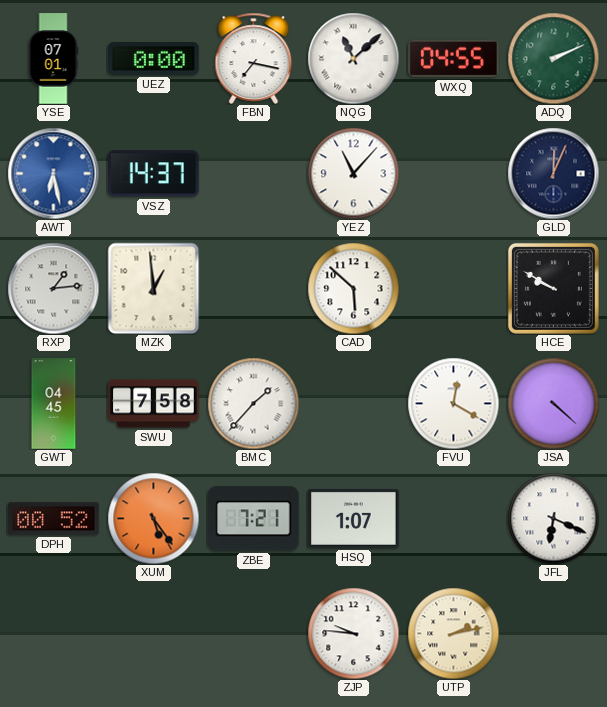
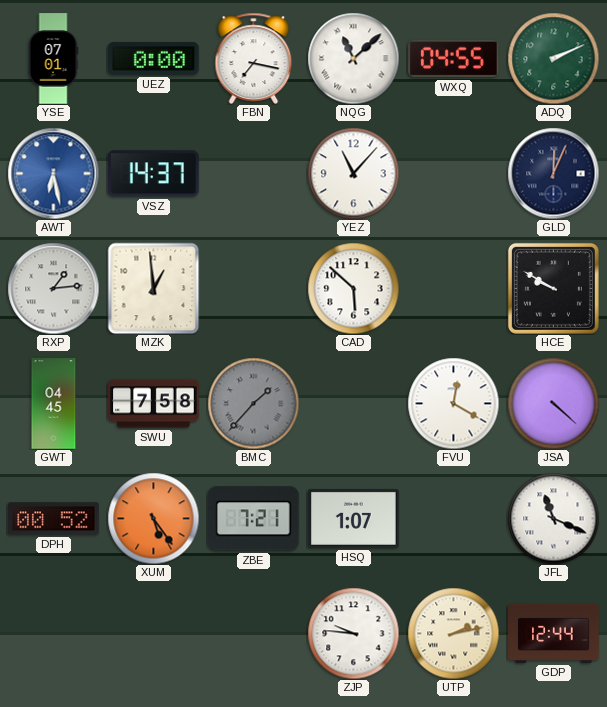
BMC dial: white -> grey
JFL: 6:19 -> 11:19
GDP: none -> 12:44
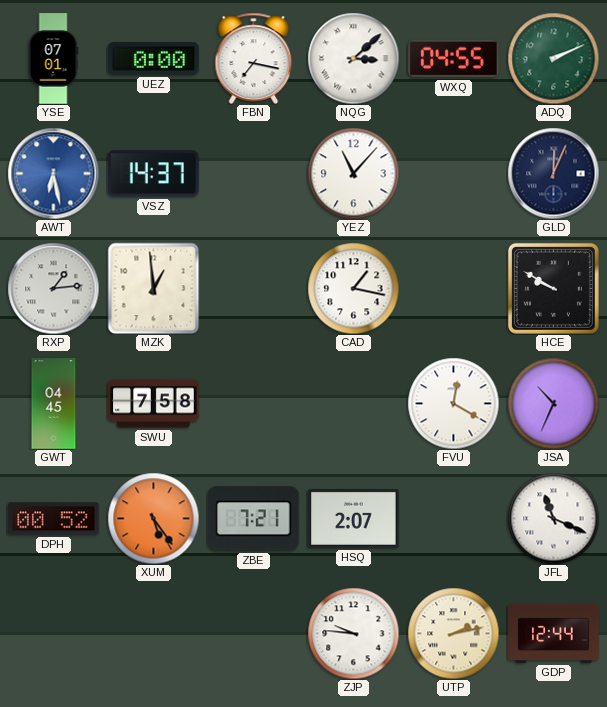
NQG: 11:08 -> 3:08
CAD: 5:52 -> 1:17
BMC: 1:37 -> none
JSA: 4:22 -> 10:34
HSQ: 1:07 -> 2:07
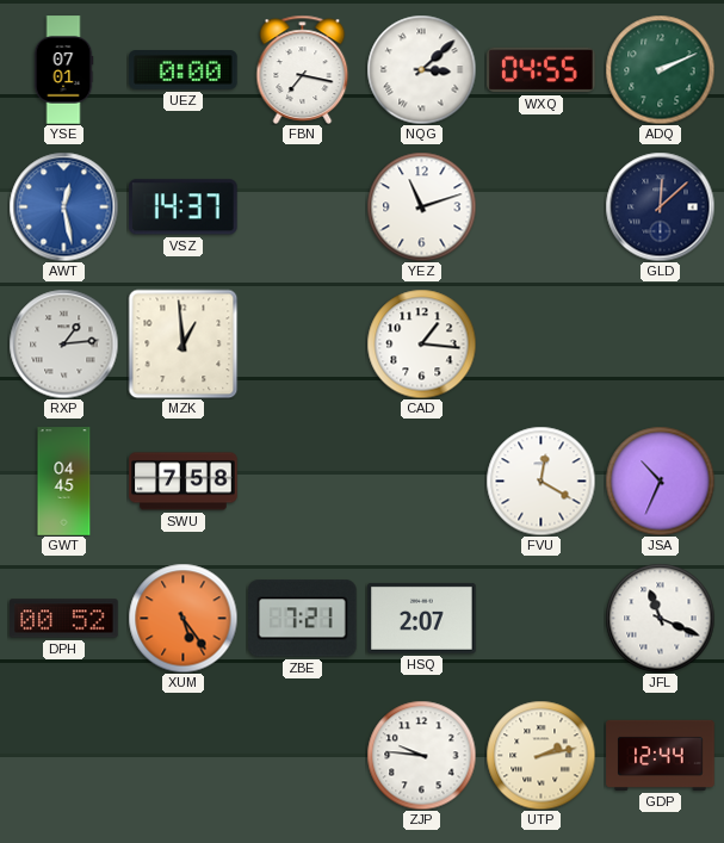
AWT: 6:28 -> 12:28
YEZ: 11:07 -> 11:12
GLD: 12:04 -> 12:08
CAD: 1:17 -> 1:16
HCE: 9:50 -> none
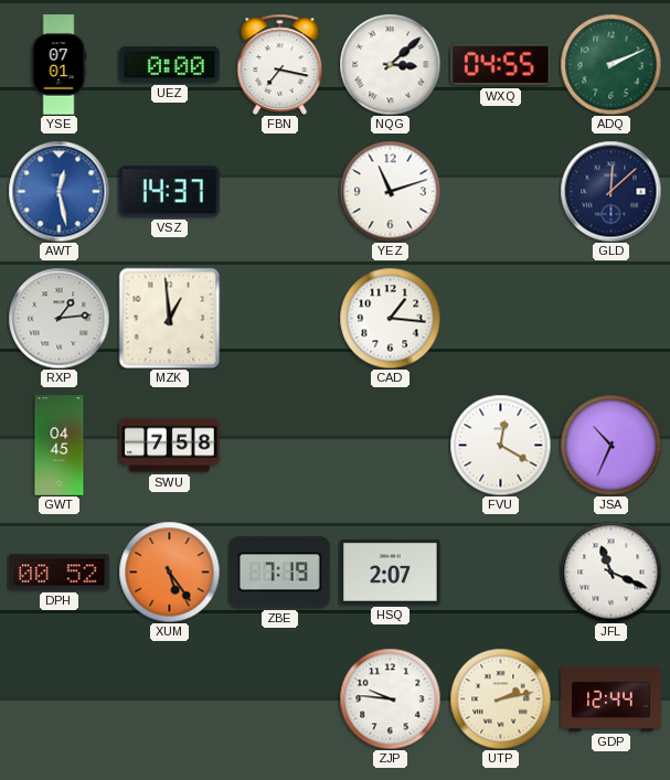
ZBE: 7:21 -> 7:19
